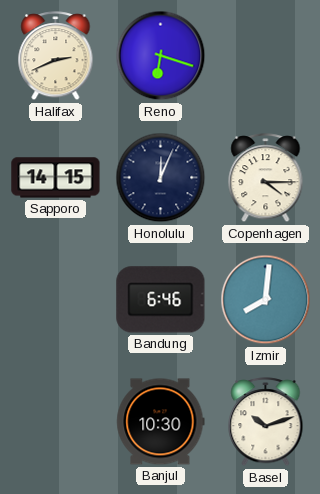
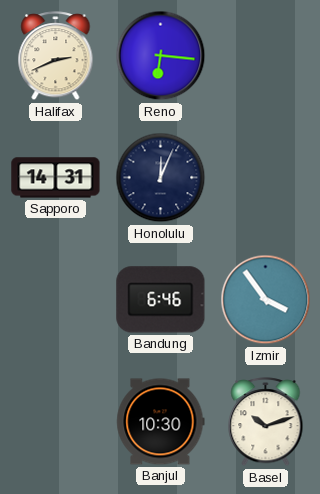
Reno: 6:18 -> 6:16
Sapporo: 14:15 -> 14:31
Copenhagen: 4:15 -> none
Izmir: 8:01 -> 3:54
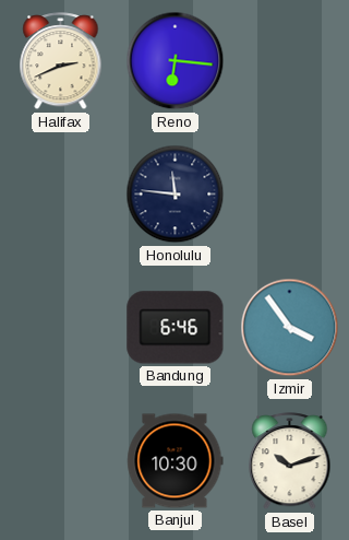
Sapporo: 14:31 -> none
Honolulu: 12:04 -> 11:46
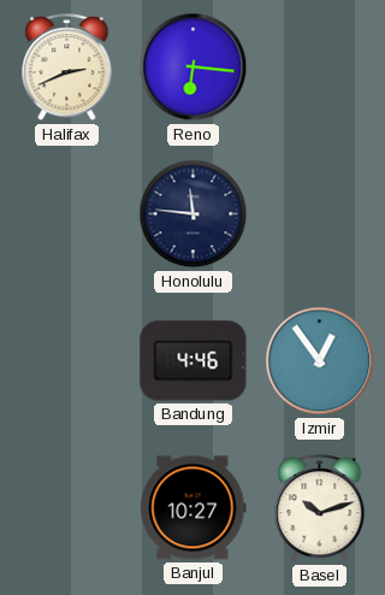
Bandung: 6:46 -> 4:46
Izmir: 3:54 -> 12:54
Banjul: 10:30 -> 10:27
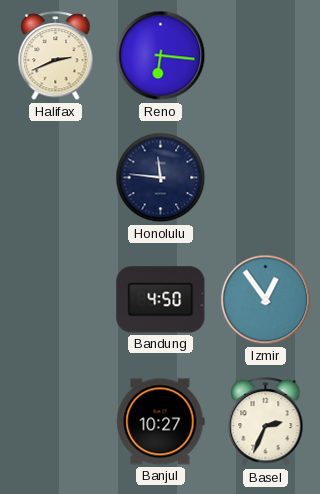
Bandung: 4:46 -> 4:50
Basel: 10:12 -> 2:34
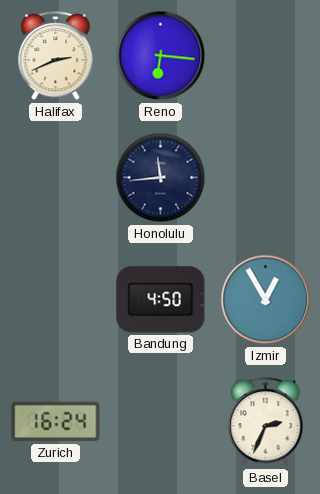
Honolulu: 11:46 -> 11:44
Izmir: 12:54 -> 12:55
Zurich: none -> 16:24
Banjul: 10:27 -> none
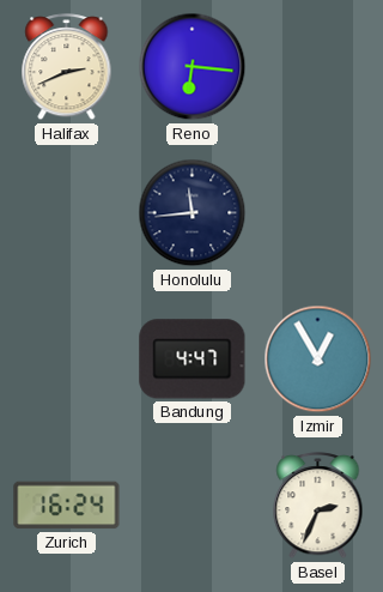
Bandung: 4:50 -> 4:47
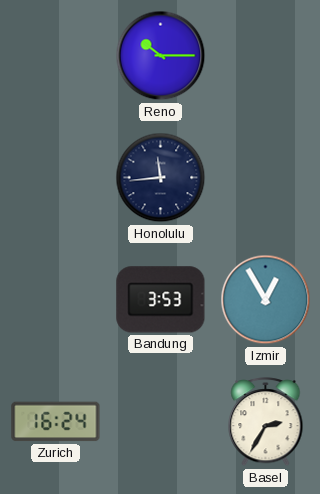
Halifax: 2:41 -> none
Reno: 6:16 -> 10:15
Bandung: 4:47 -> 3:53
Basel: 2:34 -> 2:35
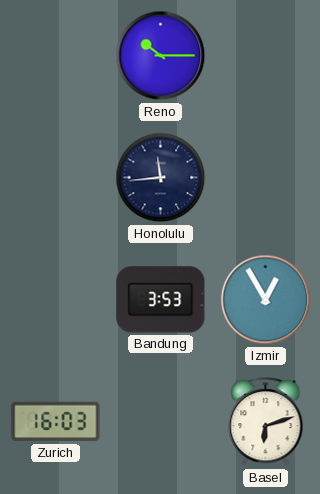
Zurich: 16:24 -> 16:03
Basel: 2:35 -> 6:12
